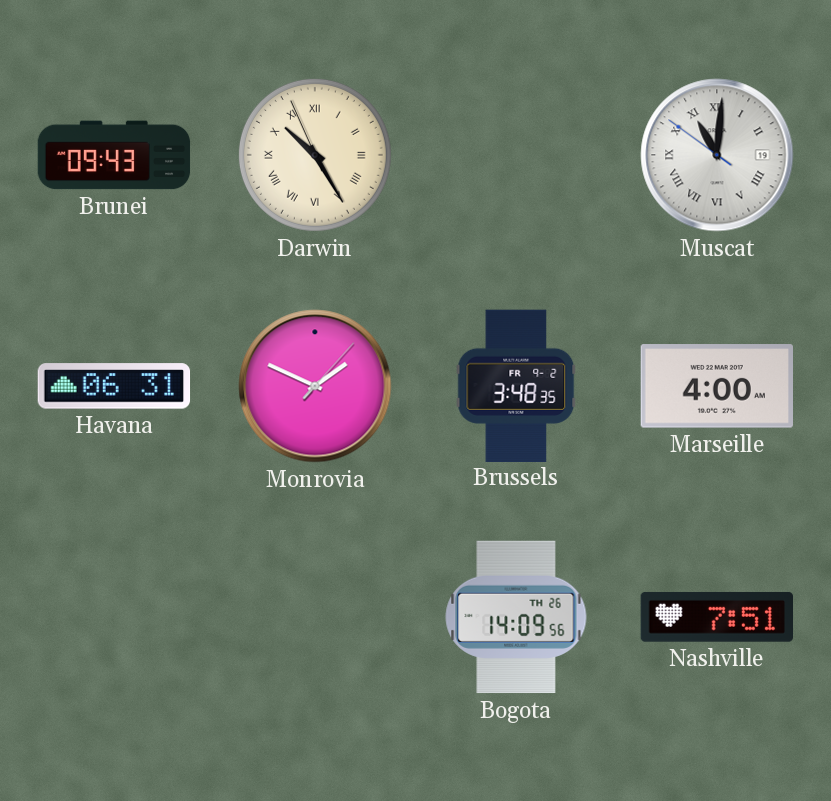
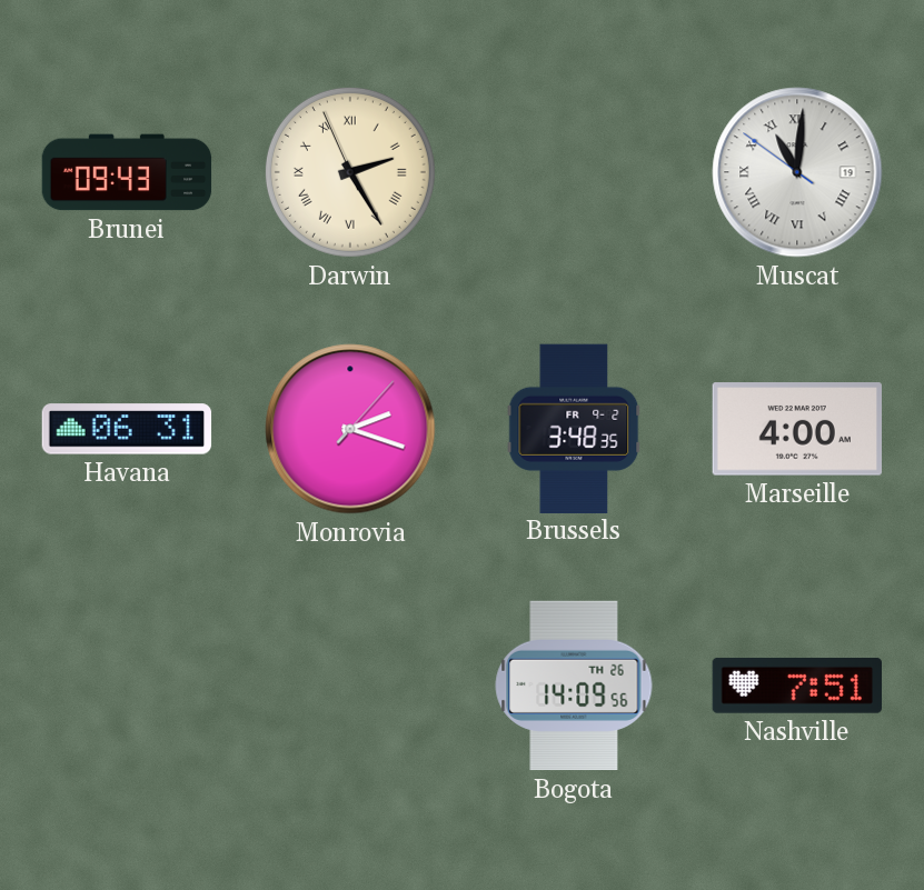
Darwin: 10:24 -> 2:24
Monrovia: 1:49 -> 2:18
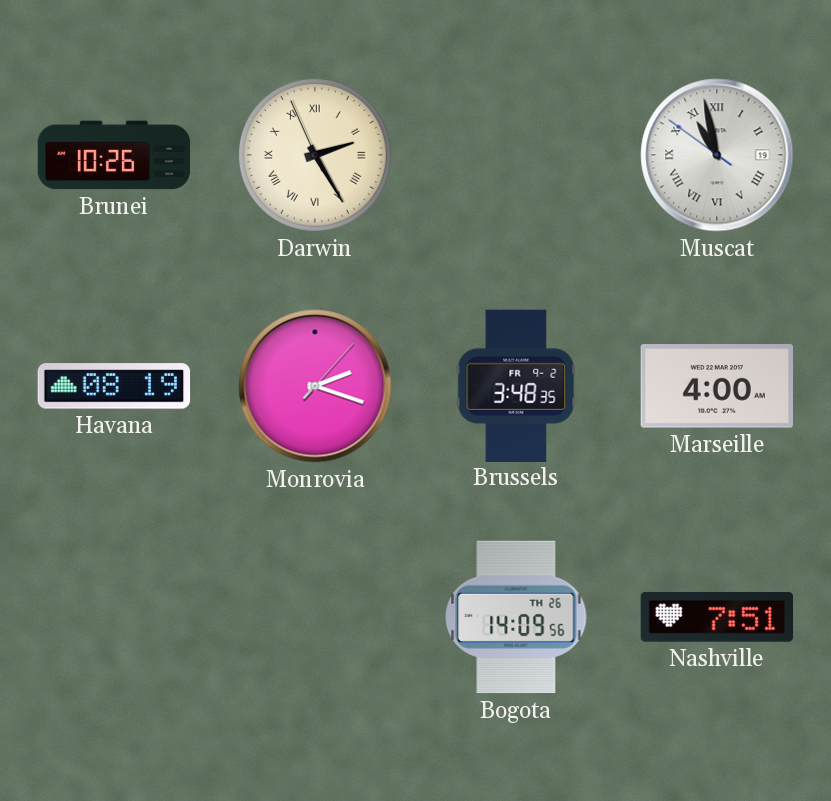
Brunei: 09:43 -> 10:26
Muscat: 11:00 -> 10:57
Havana: 06:31 -> 08:19
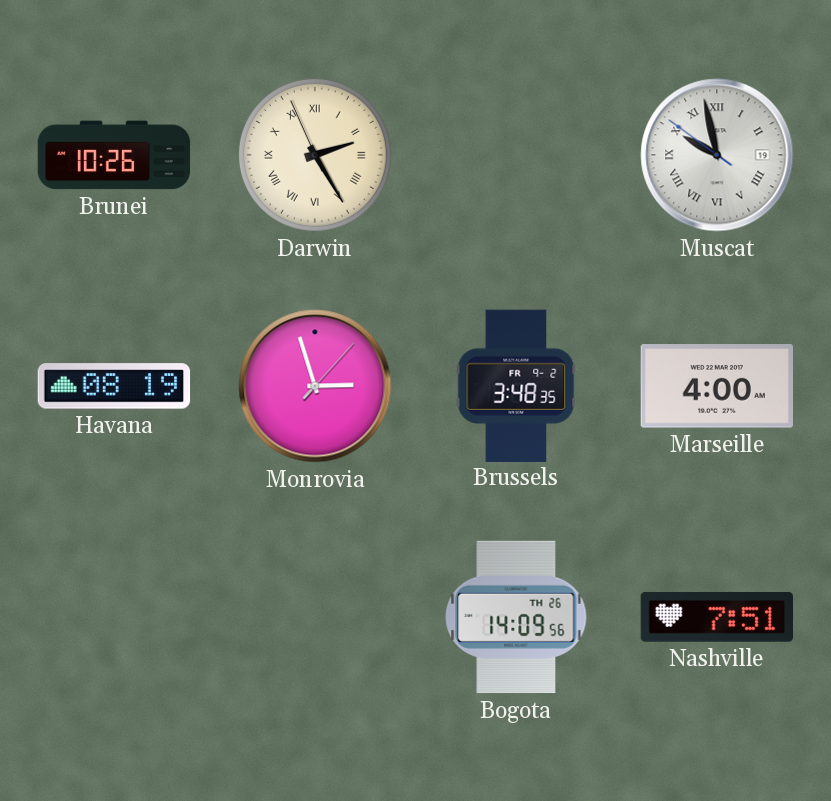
Muscat: 10:57 -> 9:57
Monrovia: 2:18 -> 2:57
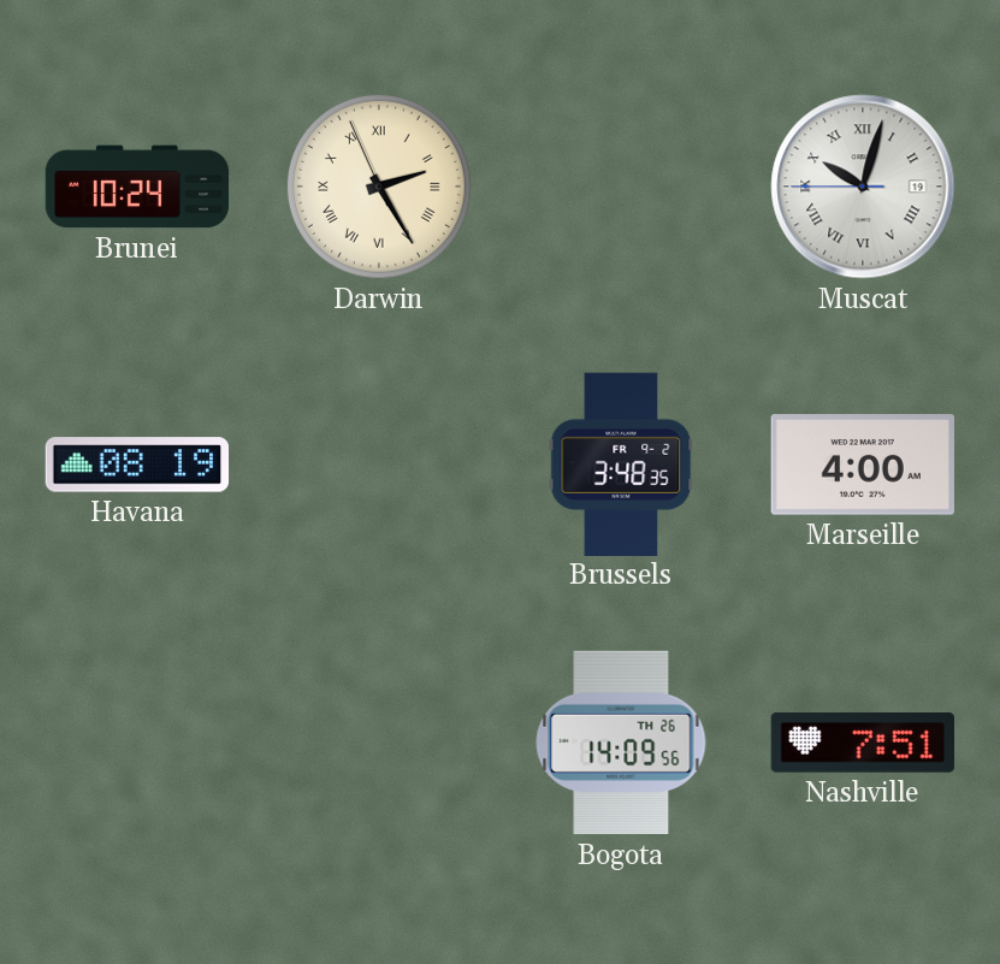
Brunei: 10:26 -> 10:24
Muscat: 9:57 -> 10:02
Monrovia: 2:57 -> none
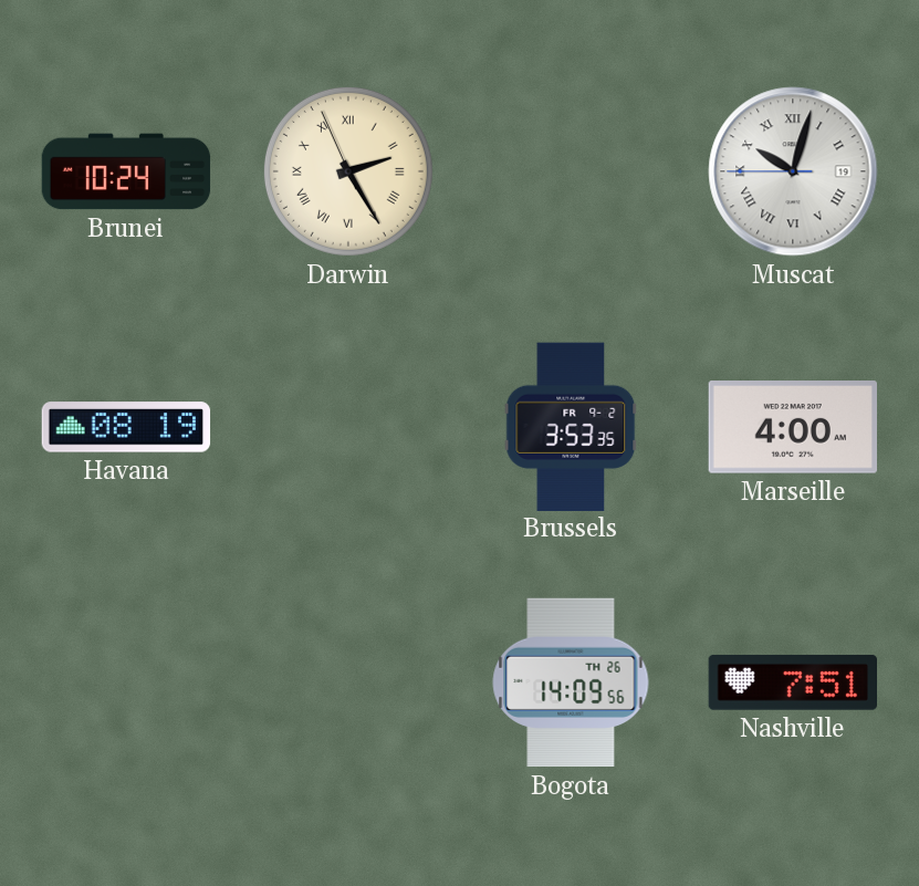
Brussels: 3:48 -> 3:53
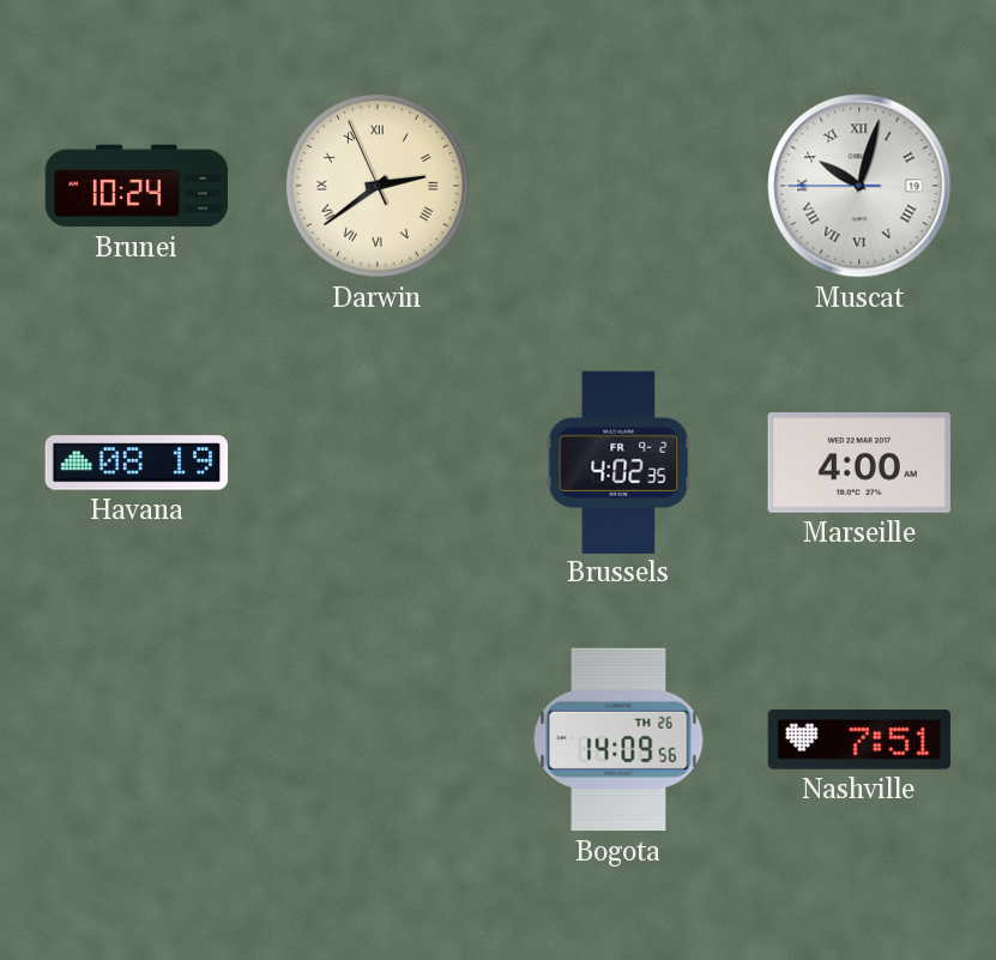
Darwin: 2:24 -> 2:38
Brussels: 3:53 -> 4:02
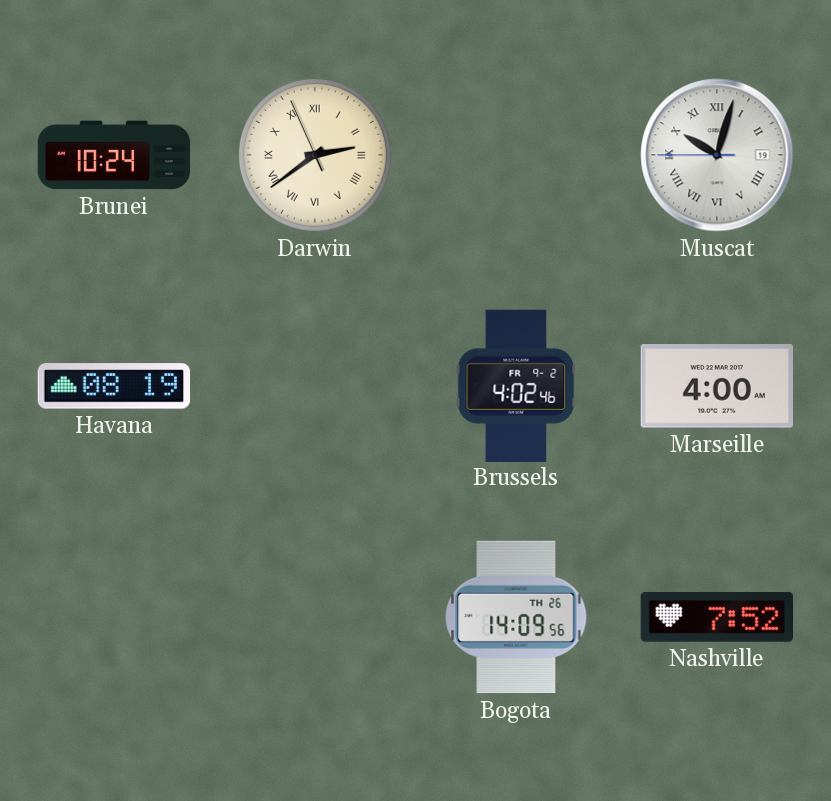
Brussels: 4:02:35 -> 4:02:46
Nashville: 7:51 -> 7:52
